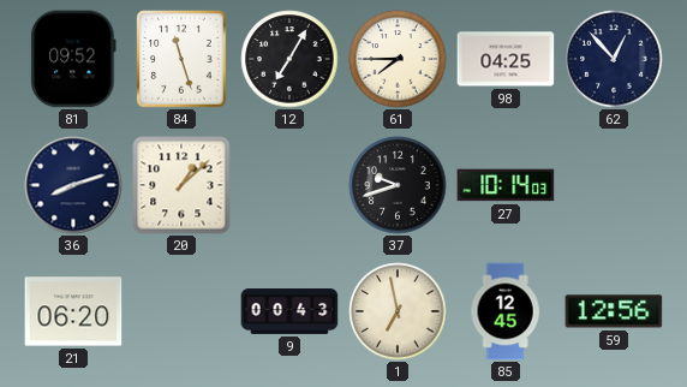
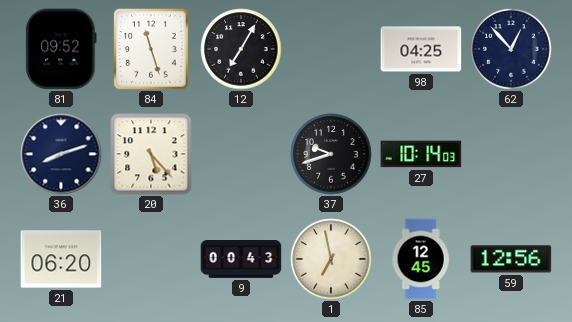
61: 7:45 -> none
20: 1:08 -> 5:23
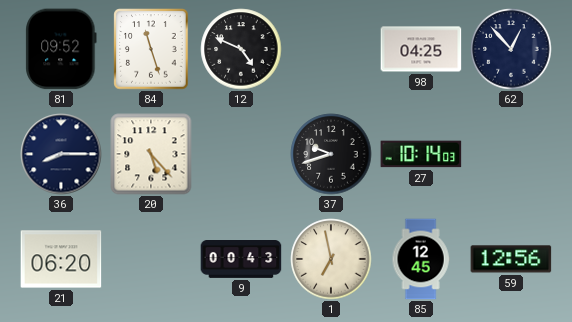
12: 7:05 -> 4:49
36: 8:12 -> 8:15
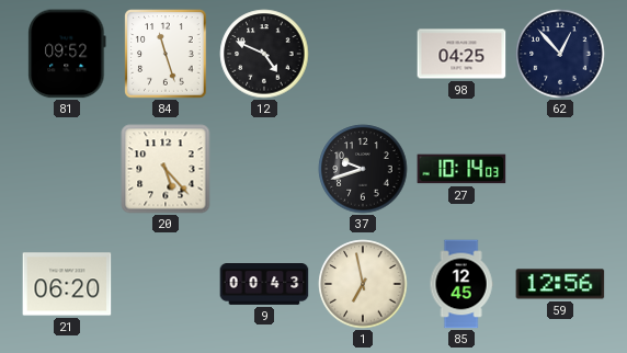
36: 8:15 -> none
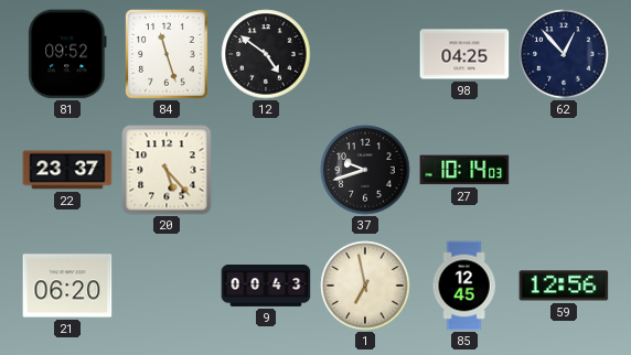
12: 4:49 -> 4:51
22: none -> 23:37
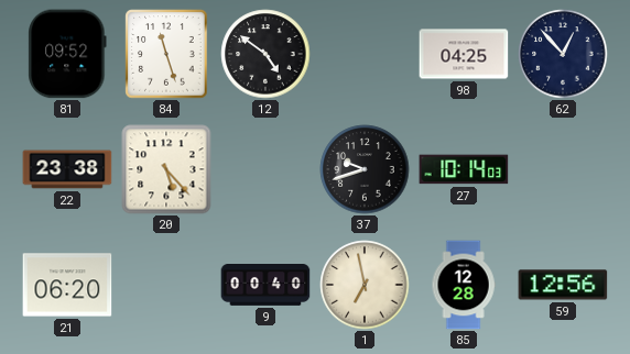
22: 23:37 -> 23:38
9: 00:43 -> 00:40
85: 12:45 -> 12:28
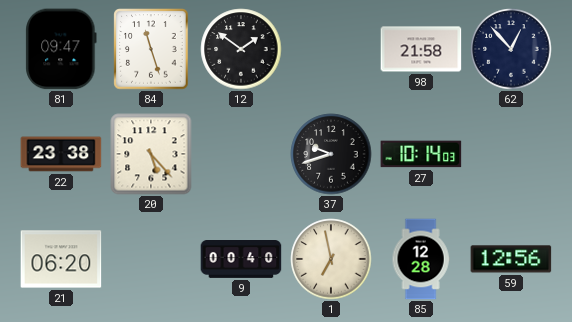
81: 09:52 -> 09:47
12: 4:51 -> 1:51
98: 04:25 -> 21:58
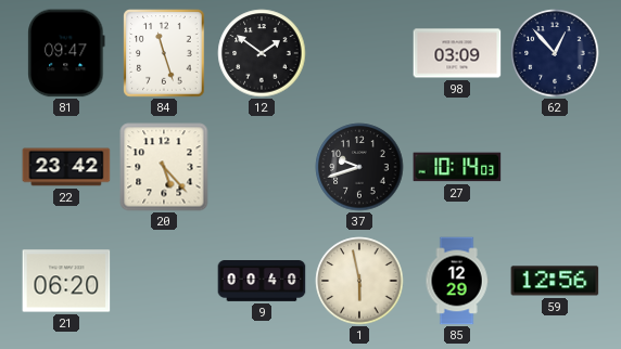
98: 21:58 -> 03:09
22: 23:38 -> 23:42
1: 6:58 -> 5:58
85: 12:28 -> 12:29
